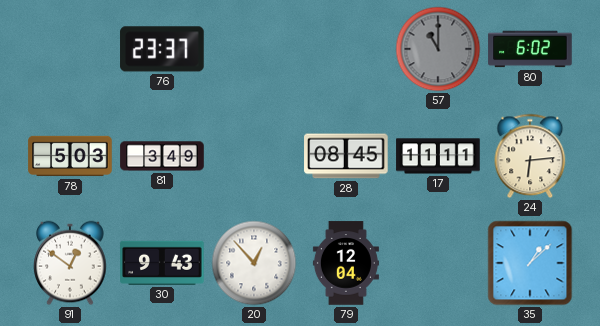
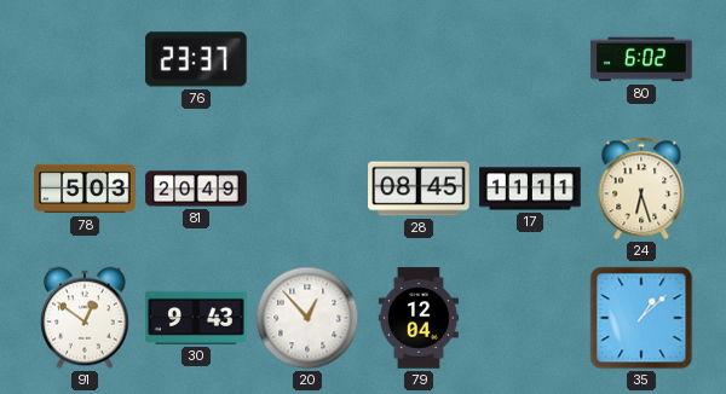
57: 11:00 -> none
81: 3:49 -> 20:49
24: 6:14 -> 6:27
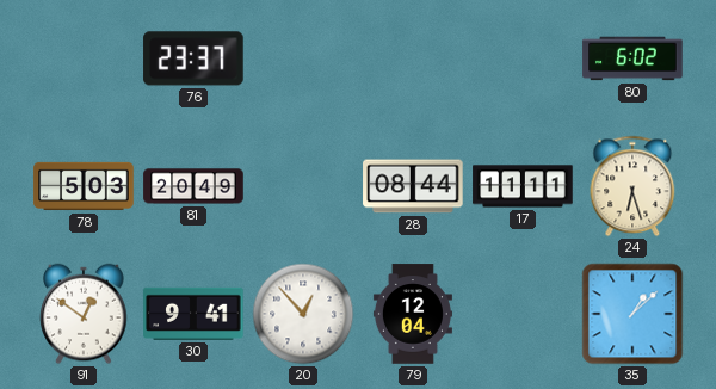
28: 08:45 -> 08:44
30: 9:43 -> 9:41
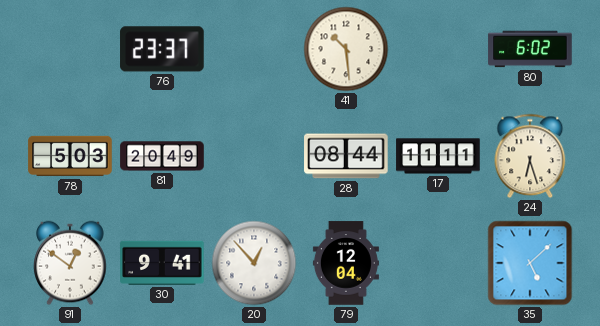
41: none -> 10:29
35: 1:08 -> 5:08
